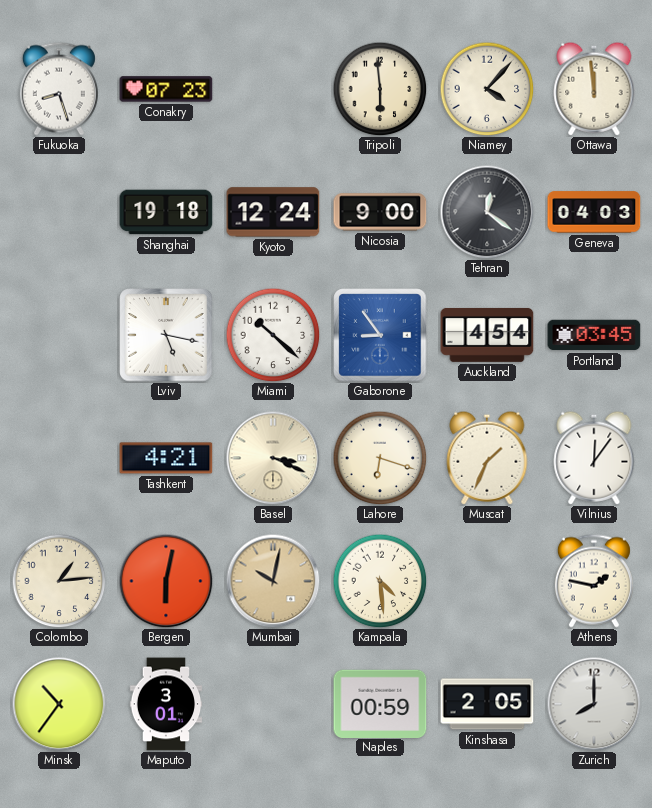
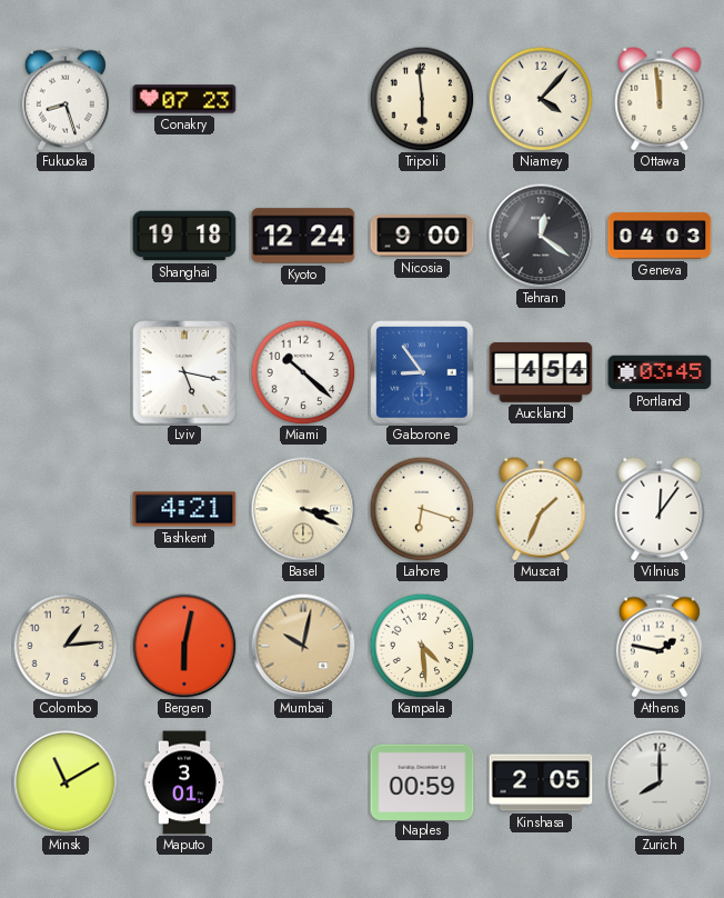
Minsk: 10:36 -> 11:10
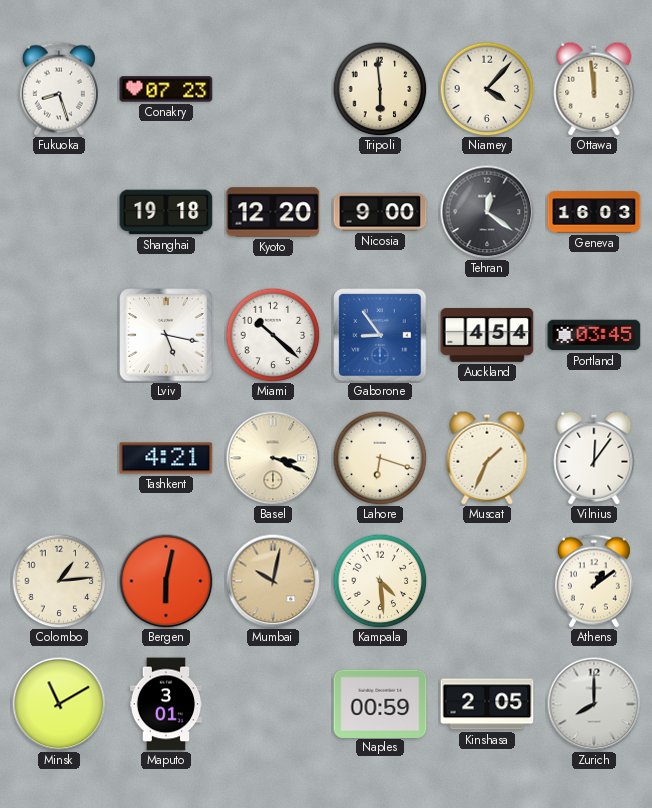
Kyoto: 12:24 -> 12:20
Geneva: 04:03 -> 16:03
Athens: 1:47 -> 1:09
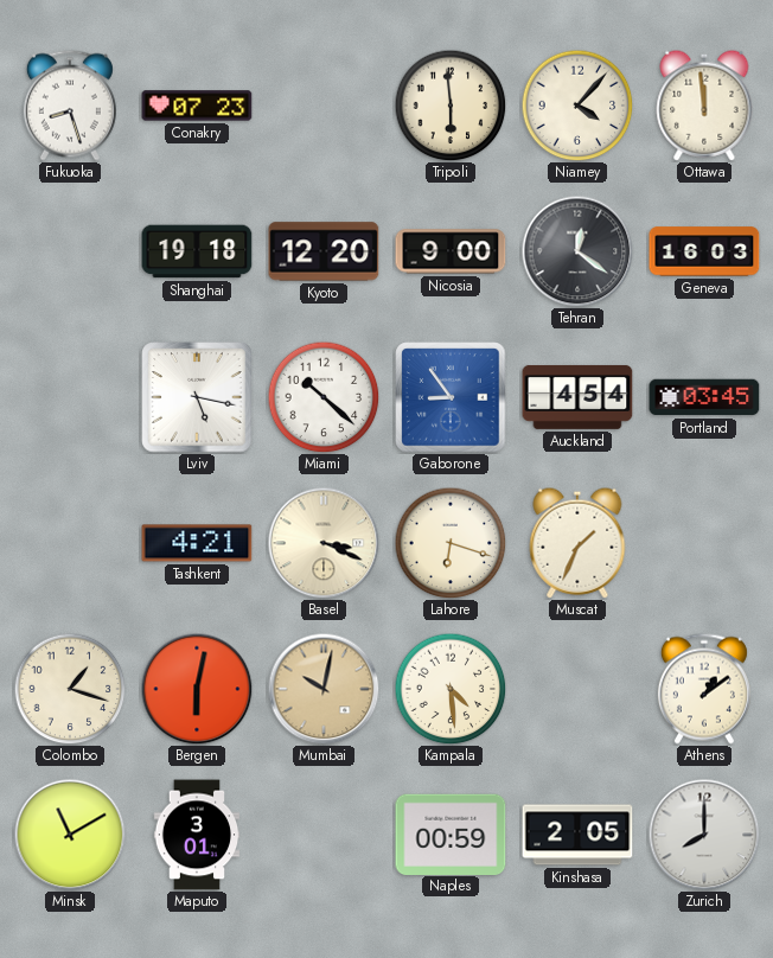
Vilnius: 12:06 -> none
Colombo: 1:14 -> 1:18
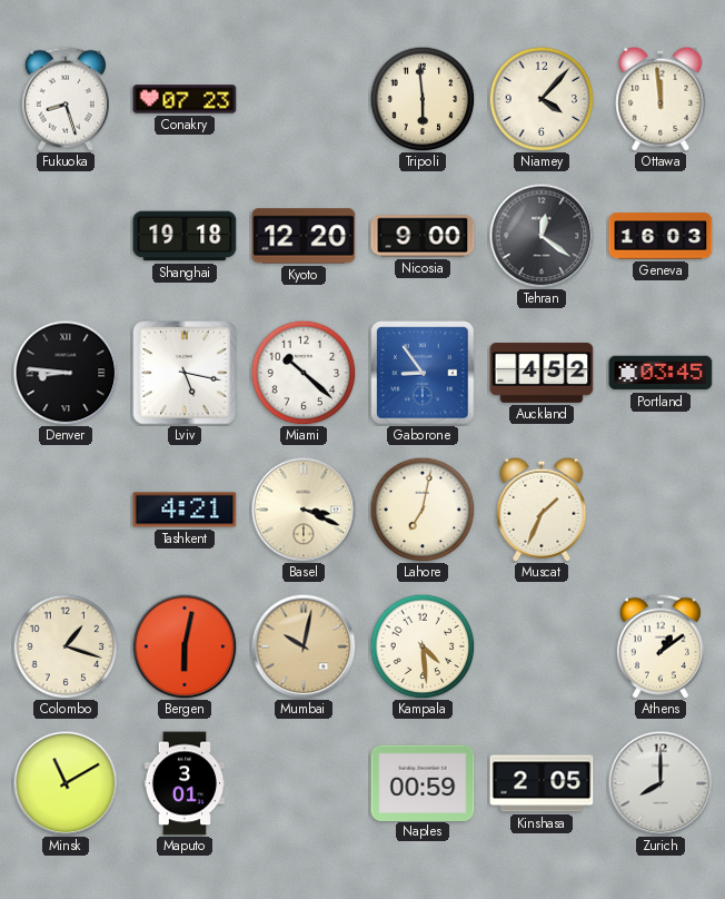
Denver: none -> 8:46
Auckland: 4:54 -> 4:52
Lahore: 6:18 -> 7:02
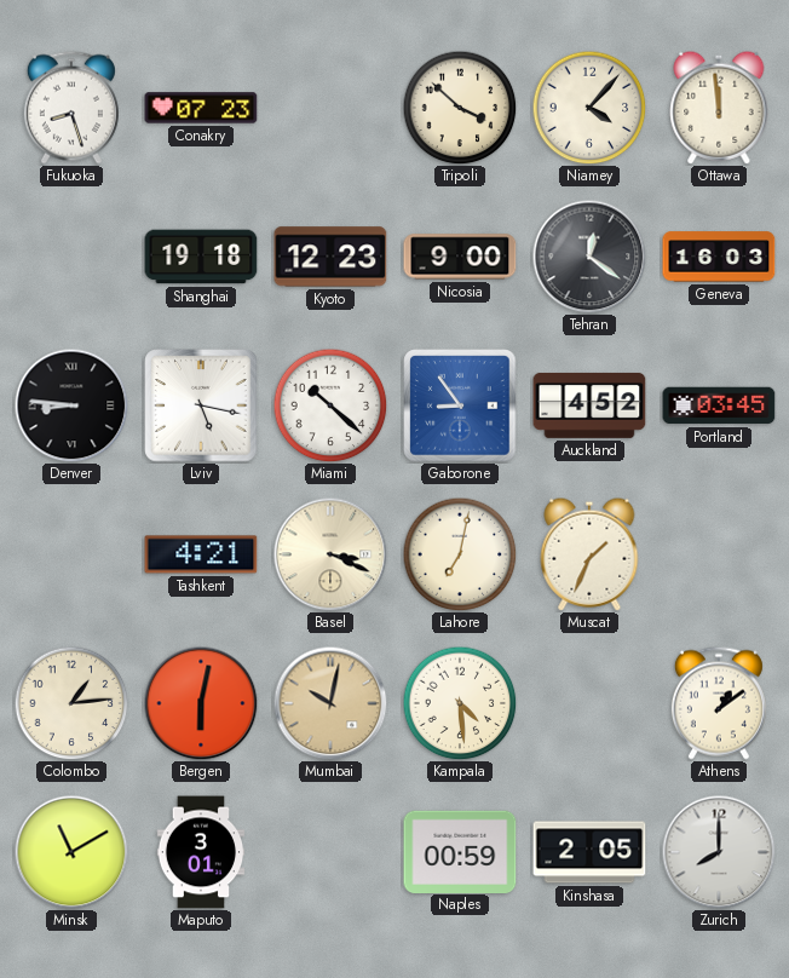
Tripoli: 5:59 -> 3:52
Kyoto: 12:20 -> 12:23
Colombo: 1:18 -> 1:14
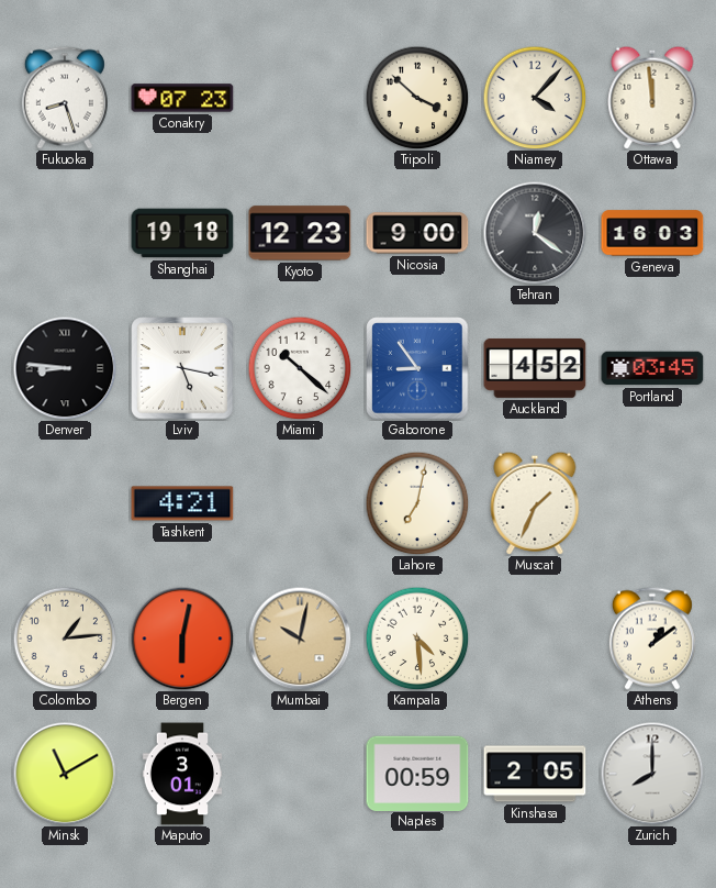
Basel: 3:19 -> none
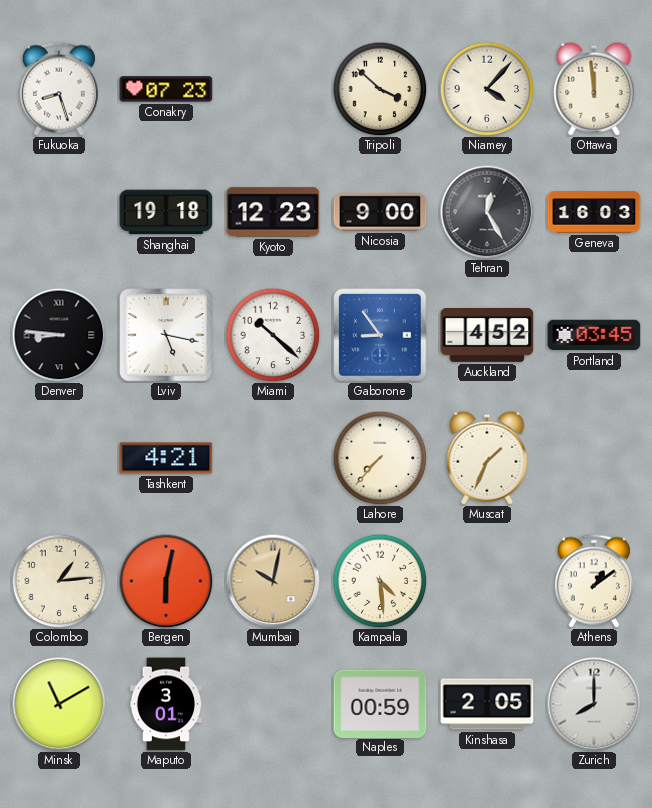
Tehran: 12:21 -> 12:25
Lahore: 7:02 -> 7:37
